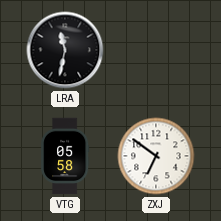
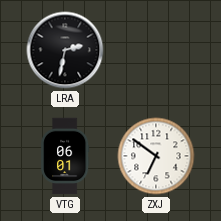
LRA: 11:32 -> 2:32
VTG: 05:58 -> 06:01
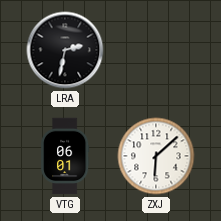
ZXJ: 6:51 -> 6:08
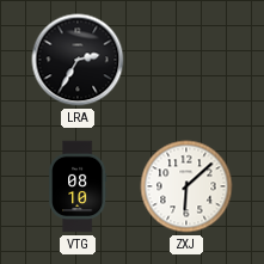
LRA: 2:32 -> 2:35
VTG: 06:01 -> 08:10
